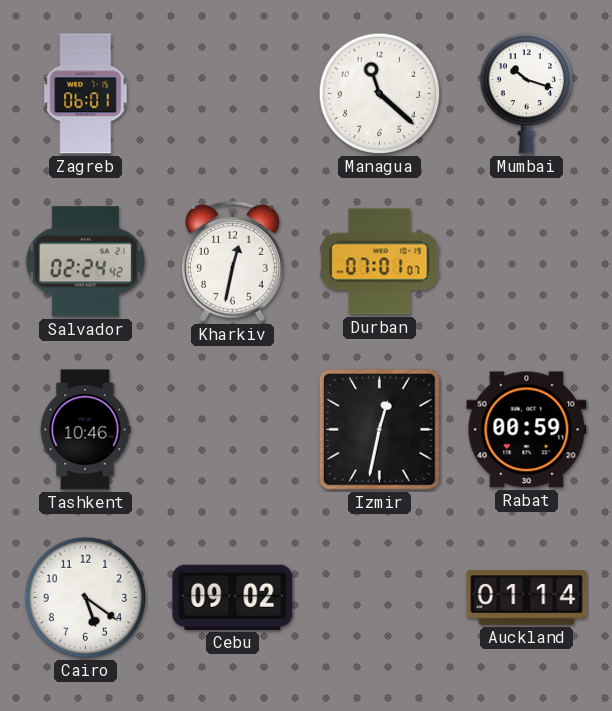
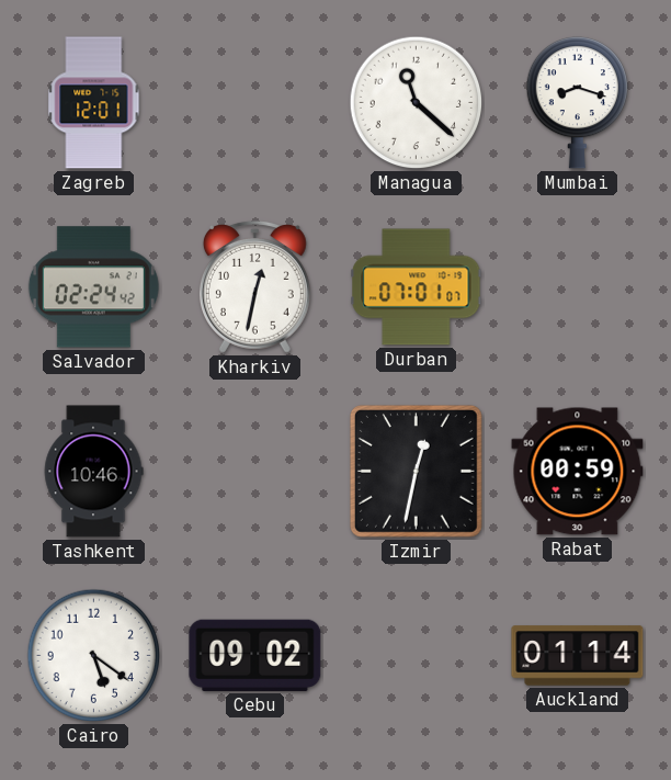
Zagreb: 06:01 -> 12:01
Mumbai: 10:18 -> 8:18
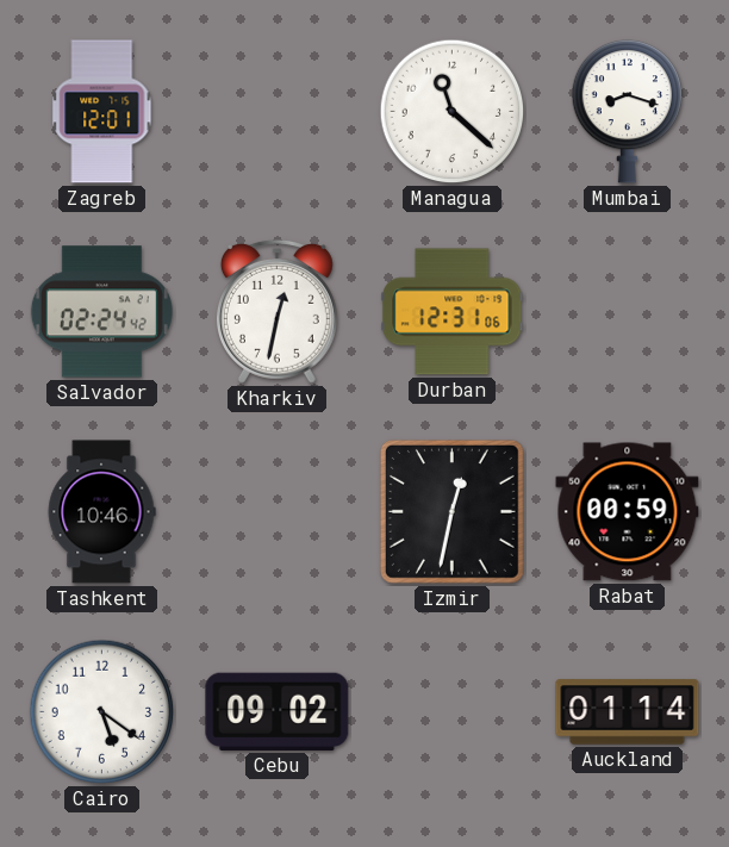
Durban: 07:01 -> 12:31
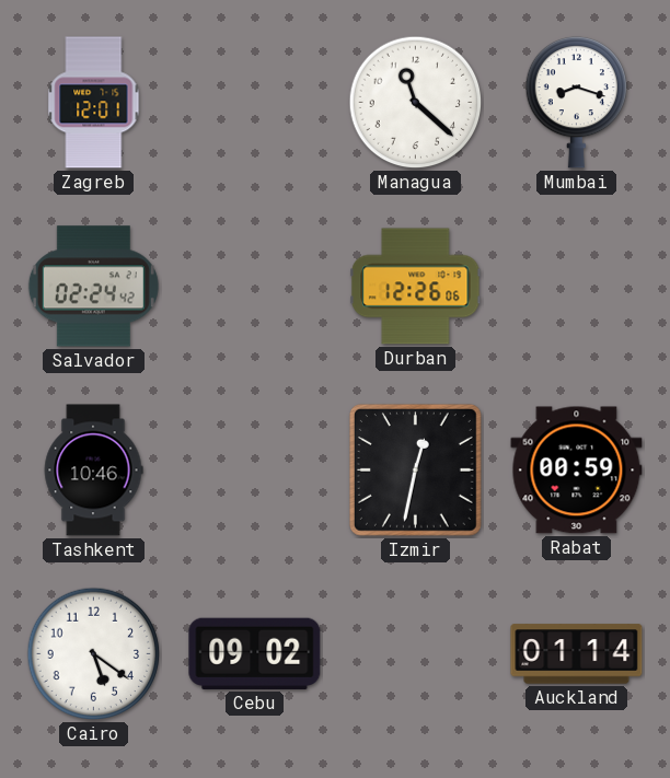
Kharkiv: 12:32 -> none
Durban: 12:31 -> 12:26
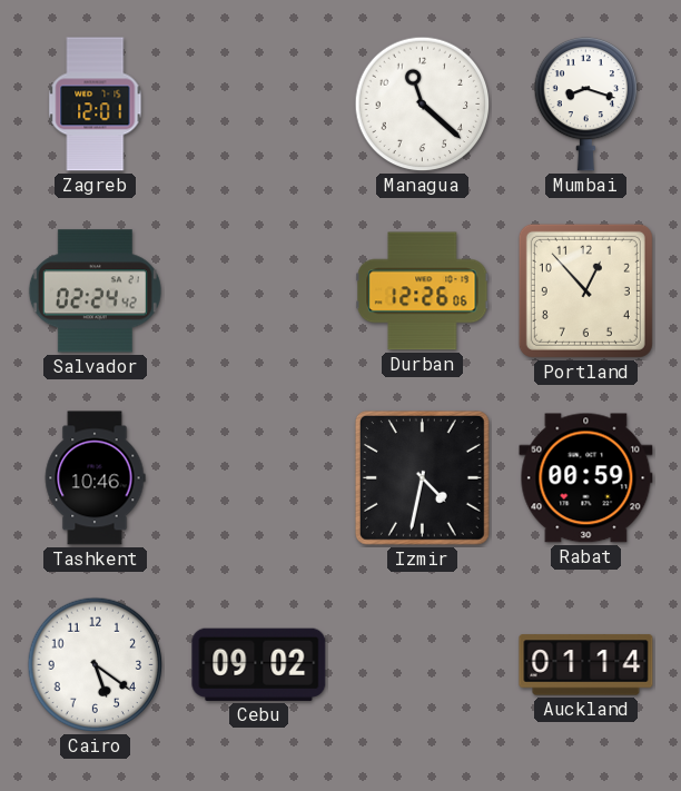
Portland: none -> 12:53
Izmir: 12:32 -> 4:32
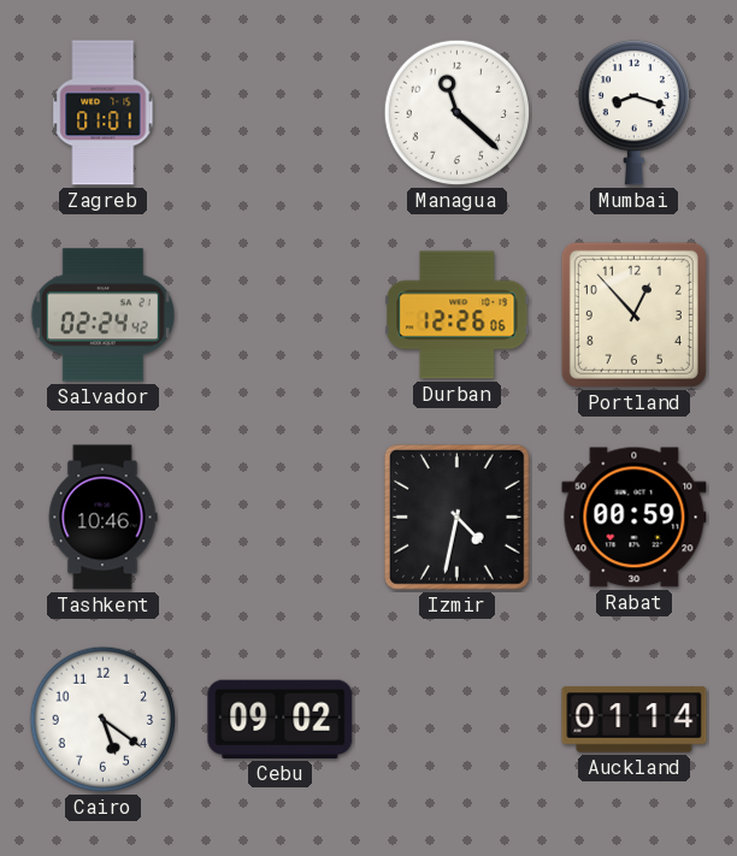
Zagreb: 12:01 -> 01:01
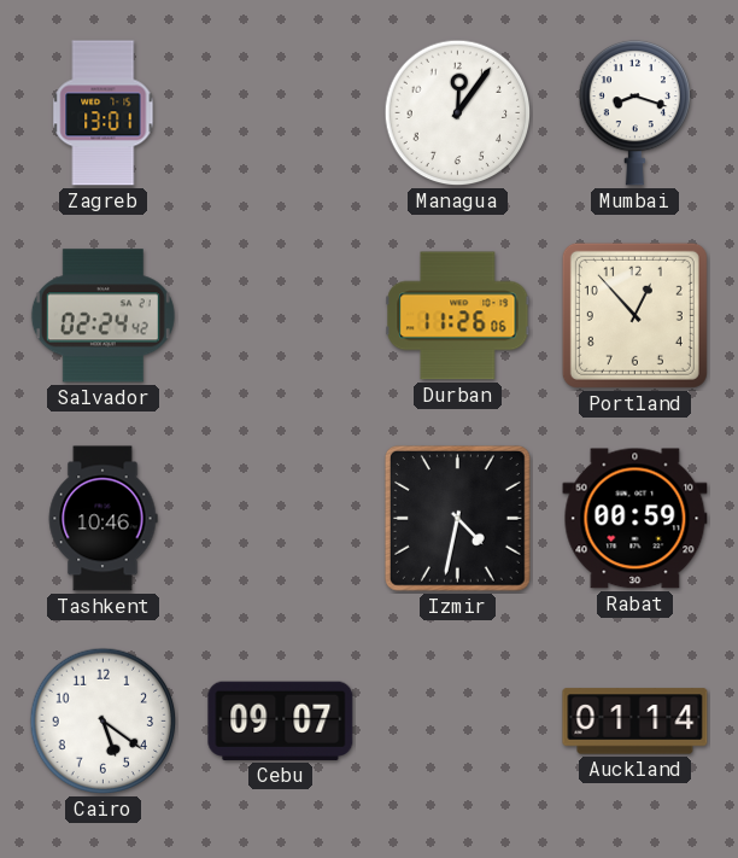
Zagreb: 01:01 -> 13:01
Managua: 11:22 -> 12:06
Durban: 12:26 -> 11:26
Cebu: 09:02 -> 09:07
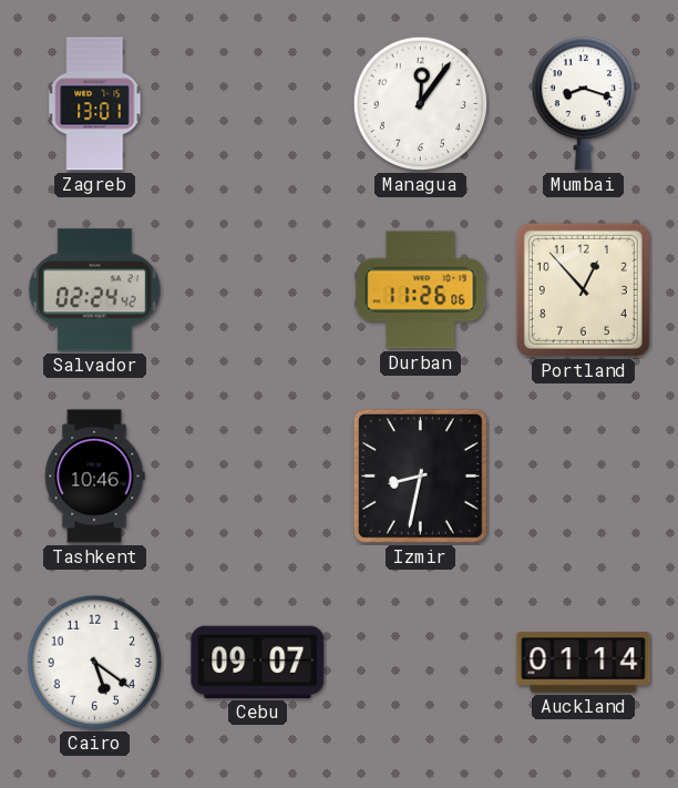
Izmir: 4:32 -> 8:32
Rabat: 00:59 -> none
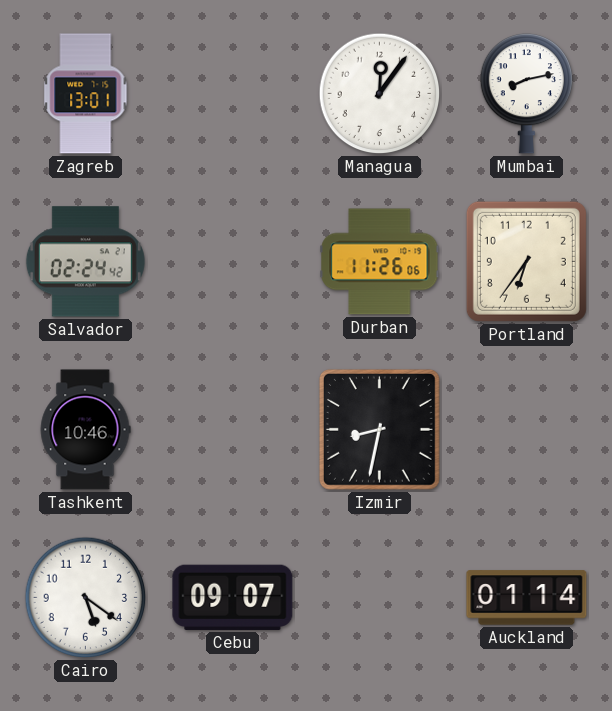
Mumbai: 8:18 -> 8:13
Portland: 12:53 -> 6:36
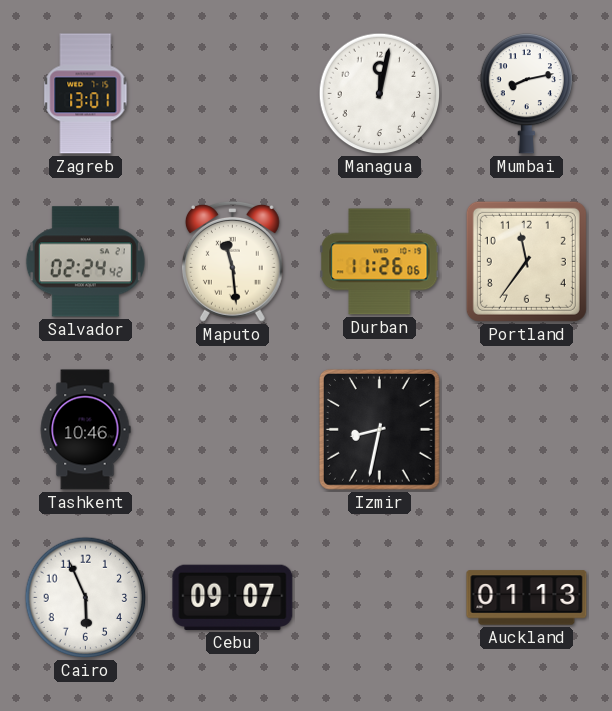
Managua: 12:06 -> 12:02
Maputo: none -> 11:29
Portland: 6:36 -> 11:36
Cairo: 5:21 -> 5:56
Auckland: 01:14 -> 01:13
